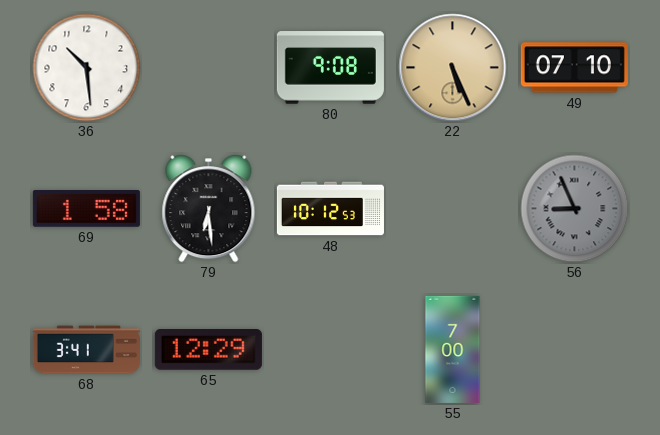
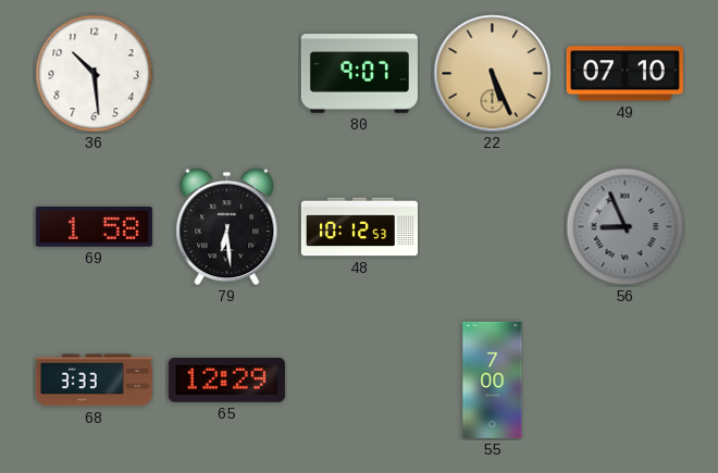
80: 9:08 -> 9:07
68: 3:41 -> 3:33
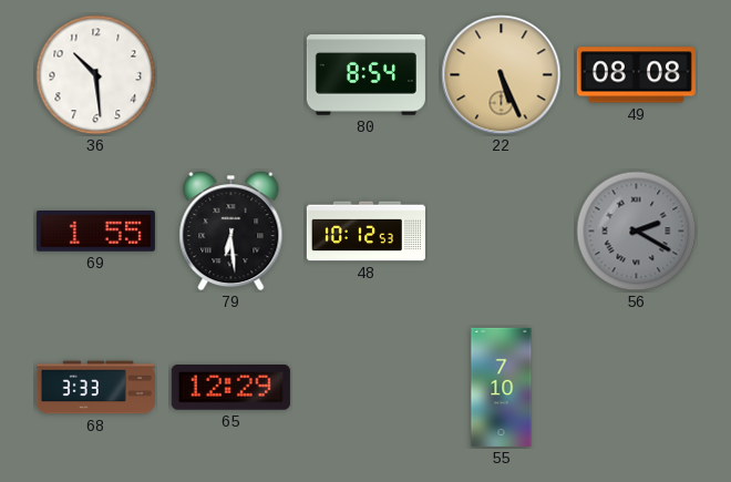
80: 9:07 -> 8:54
49: 07:10 -> 08:08
69: 1:58 -> 1:55
56: 8:56 -> 2:20
55: 7:00 -> 7:10
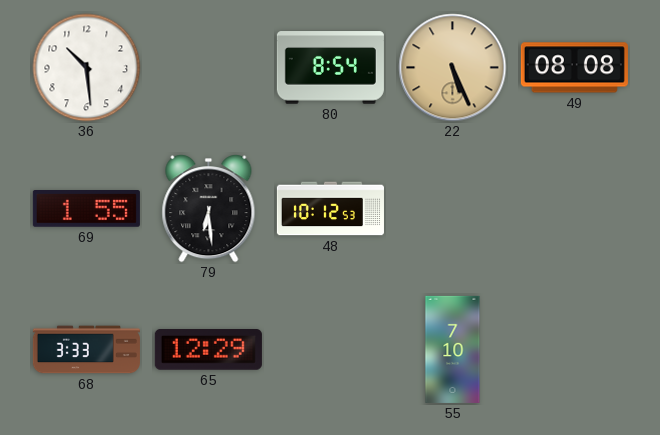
56: 2:20 -> none
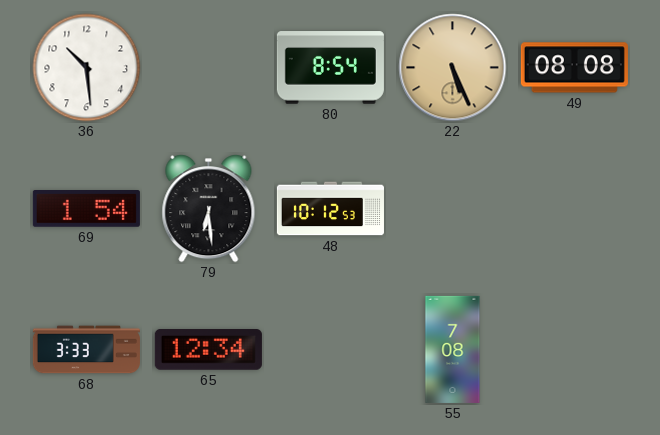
69: 1:55 -> 1:54
65: 12:29 -> 12:34
55: 7:10 -> 7:08
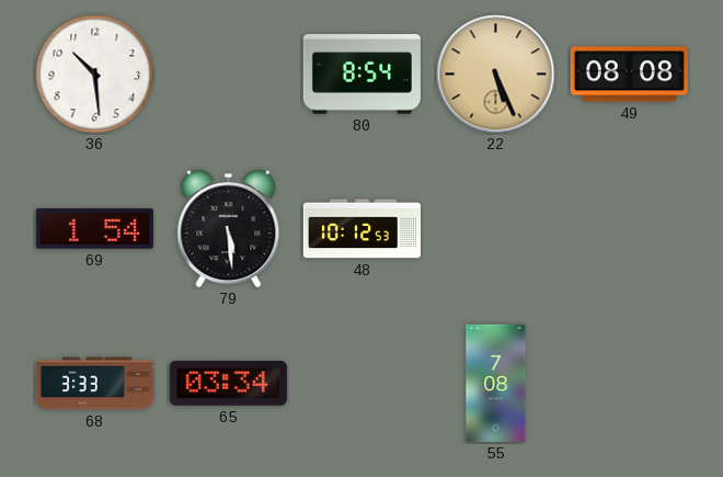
79: 6:29 -> 5:29
65: 12:34 -> 03:34
